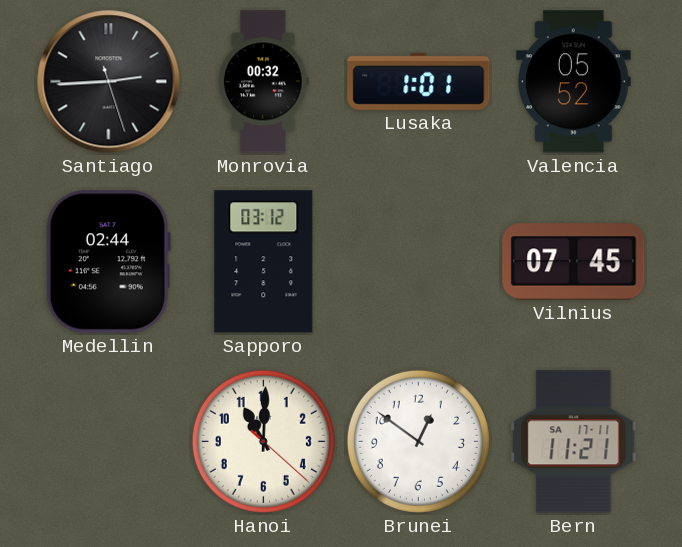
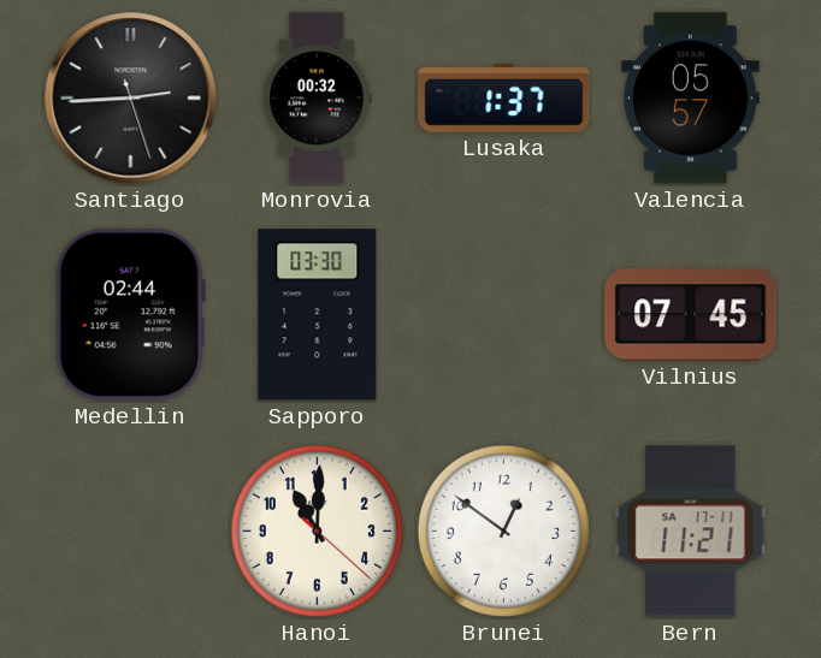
Lusaka: 1:01 -> 1:37
Valencia: 05:52 -> 05:57
Sapporo: 03:12 -> 03:30
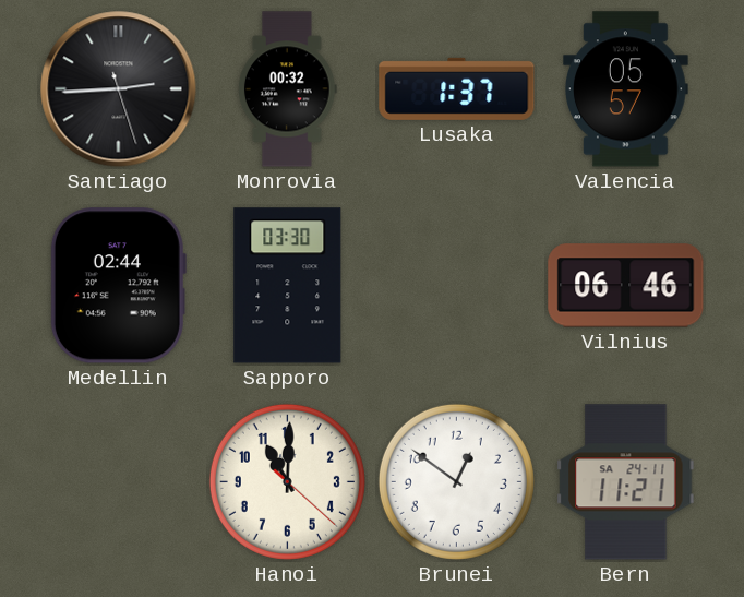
Vilnius: 07:45 -> 06:46
Bern date: SA 17-11 -> SA 24-11
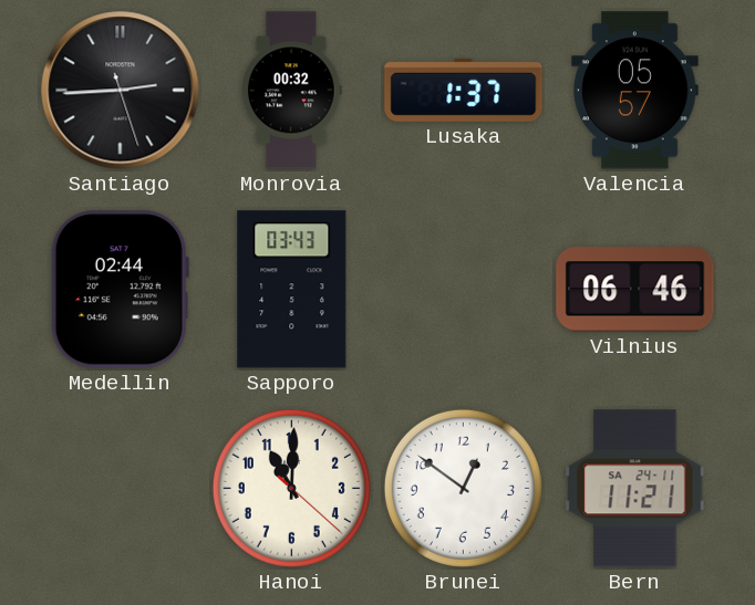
Sapporo: 03:30 -> 03:43
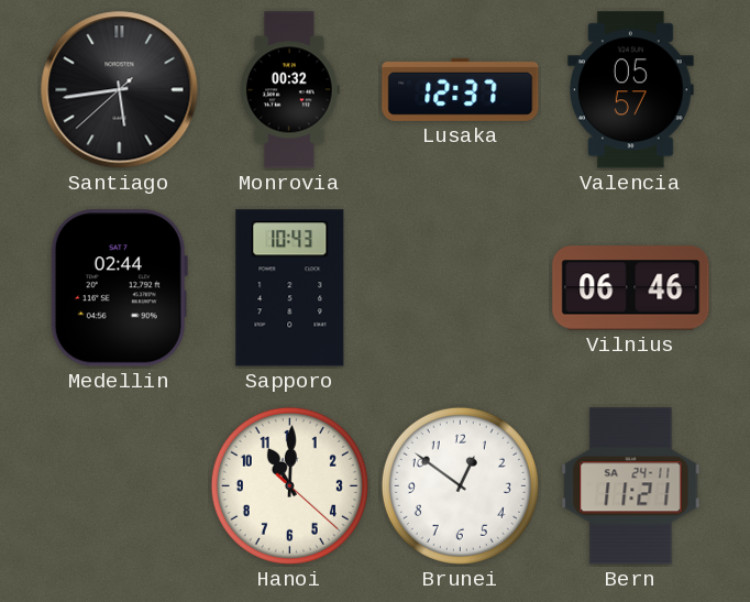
Santiago: 2:44 -> 5:43
Lusaka: 1:37 -> 12:37
Sapporo: 03:43 -> 10:43
